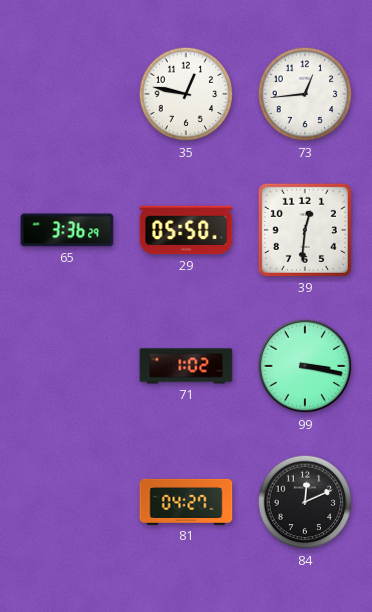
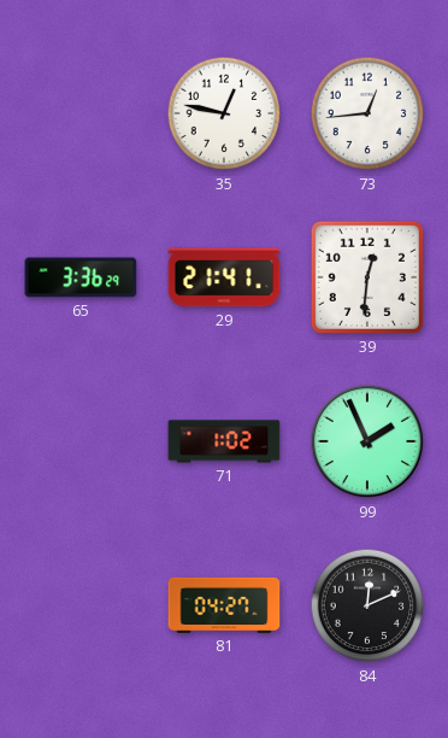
29: 05:50 -> 21:41
99: 3:17 -> 1:56
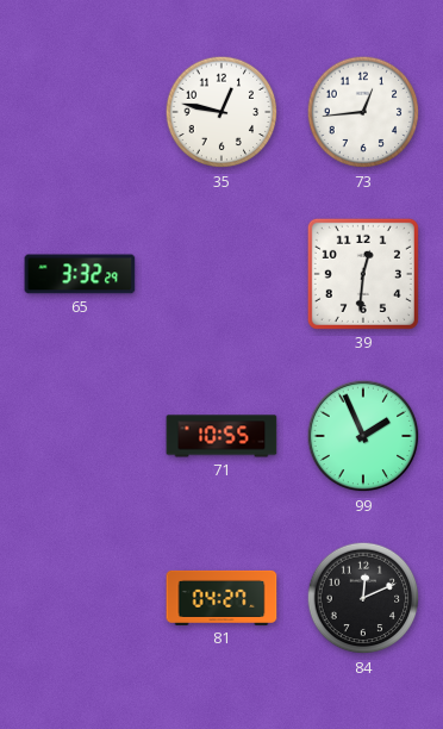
65: 3:36 -> 3:32
29: 21:41 -> none
71: 1:02 -> 10:55
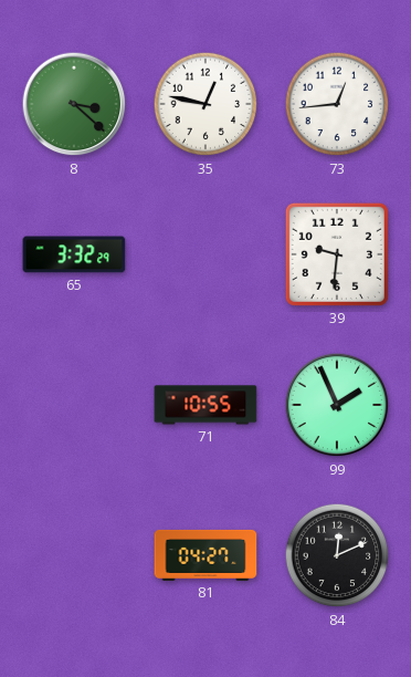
8: none -> 3:22
39: 12:31 -> 9:31
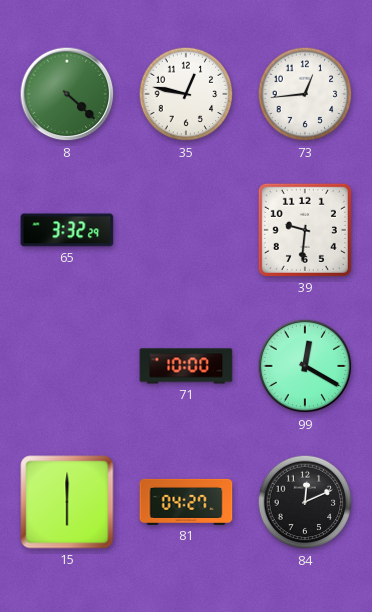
8: 3:22 -> 4:22
71: 10:55 -> 10:00
99: 1:56 -> 12:20
15: none -> 6:00
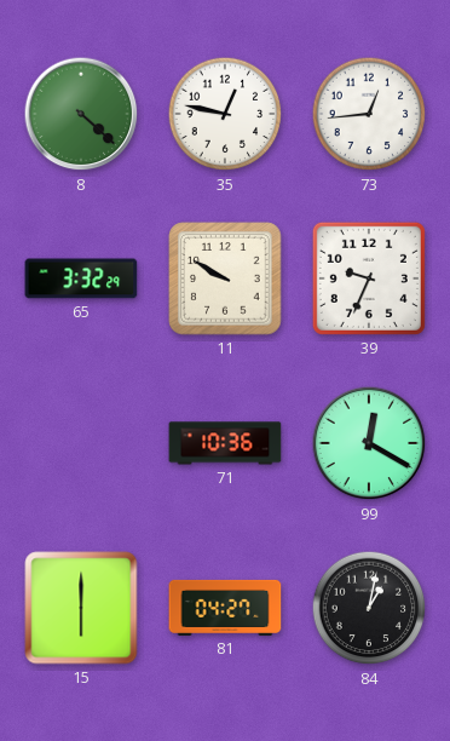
11: none -> 9:50
39: 9:31 -> 9:34
71: 10:00 -> 10:36
84: 12:11 -> 1:02
